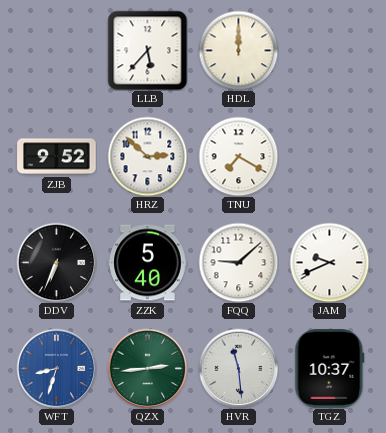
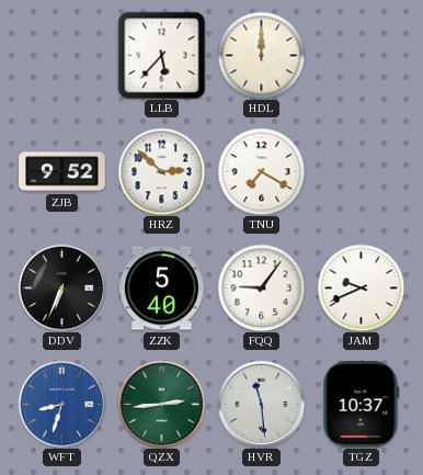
FQQ: 9:08 -> 9:06
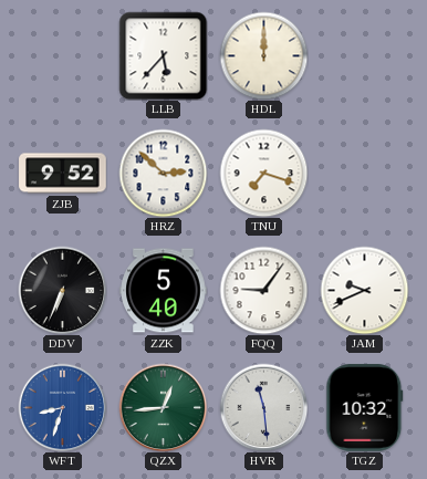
TNU: 7:20 -> 7:18
QZX: 2:44 -> 12:44
TGZ: 10:37 -> 10:32
